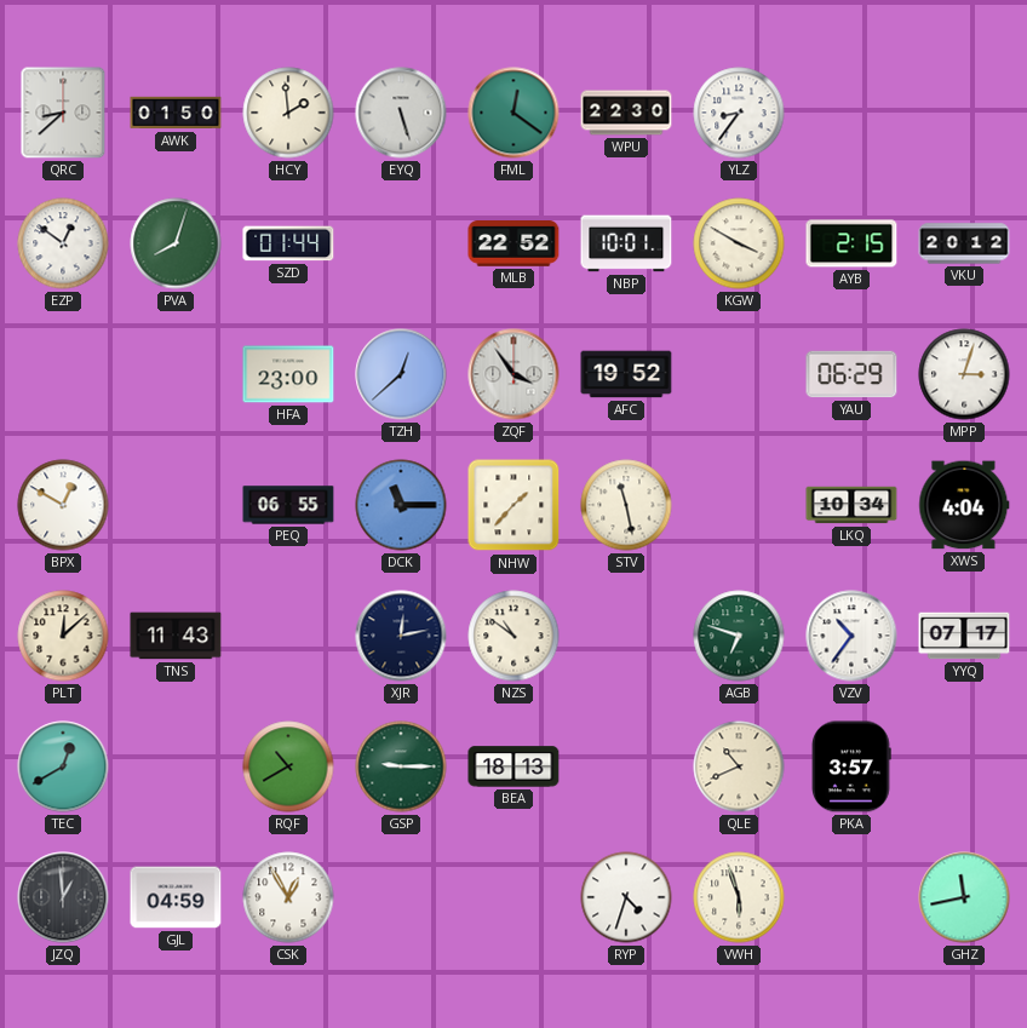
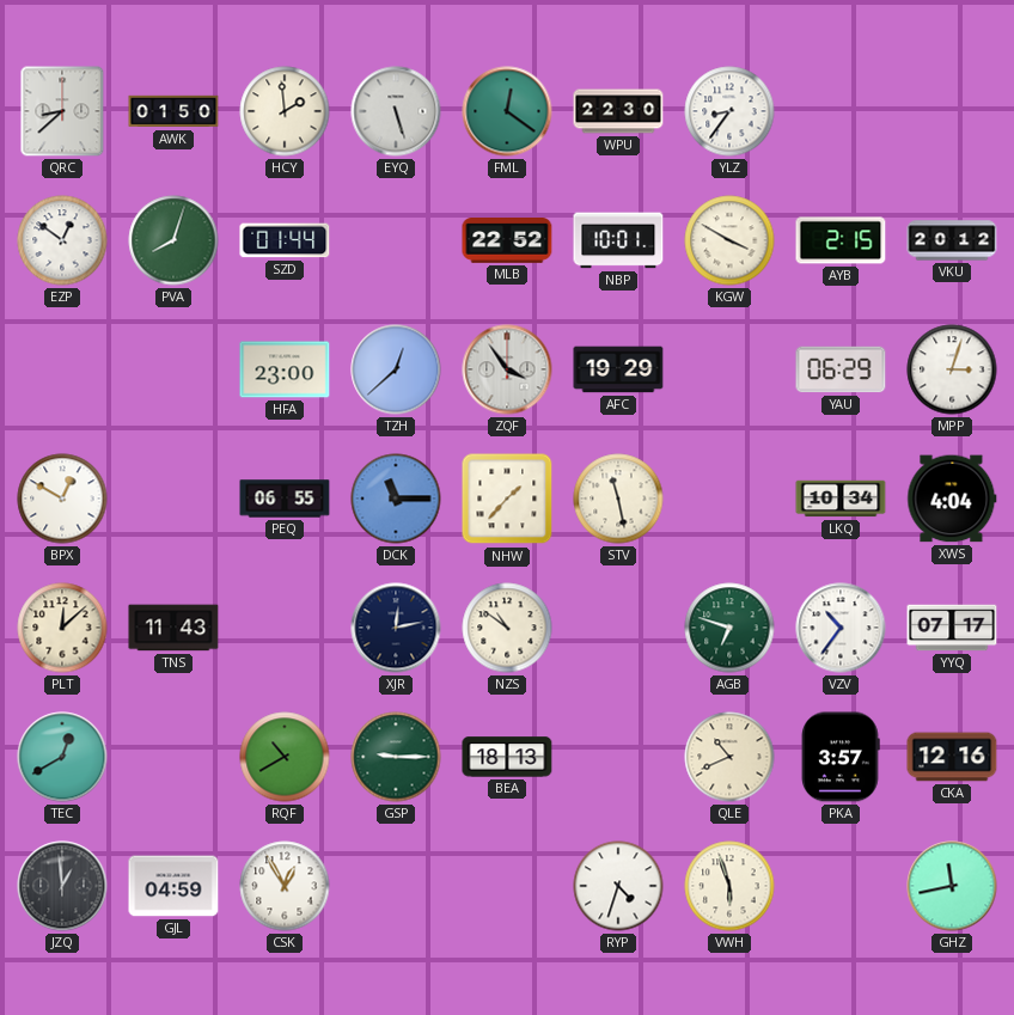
AFC: 19:52 -> 19:29
CKA: none -> 12:16
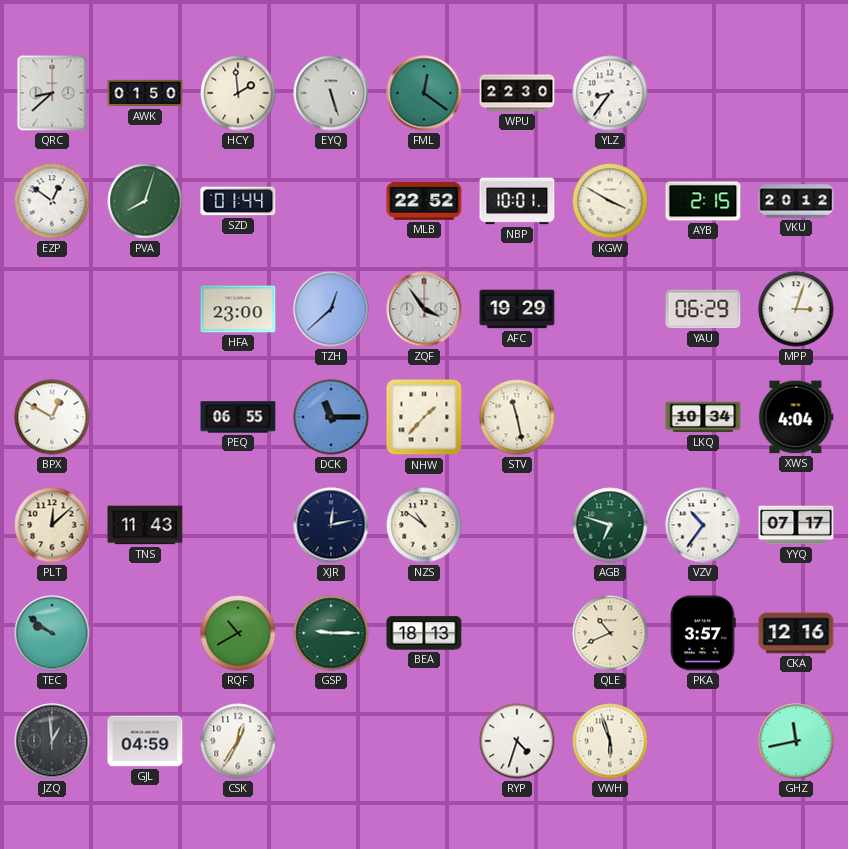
TEC: 12:40 -> 9:51
CSK: 12:55 -> 12:35
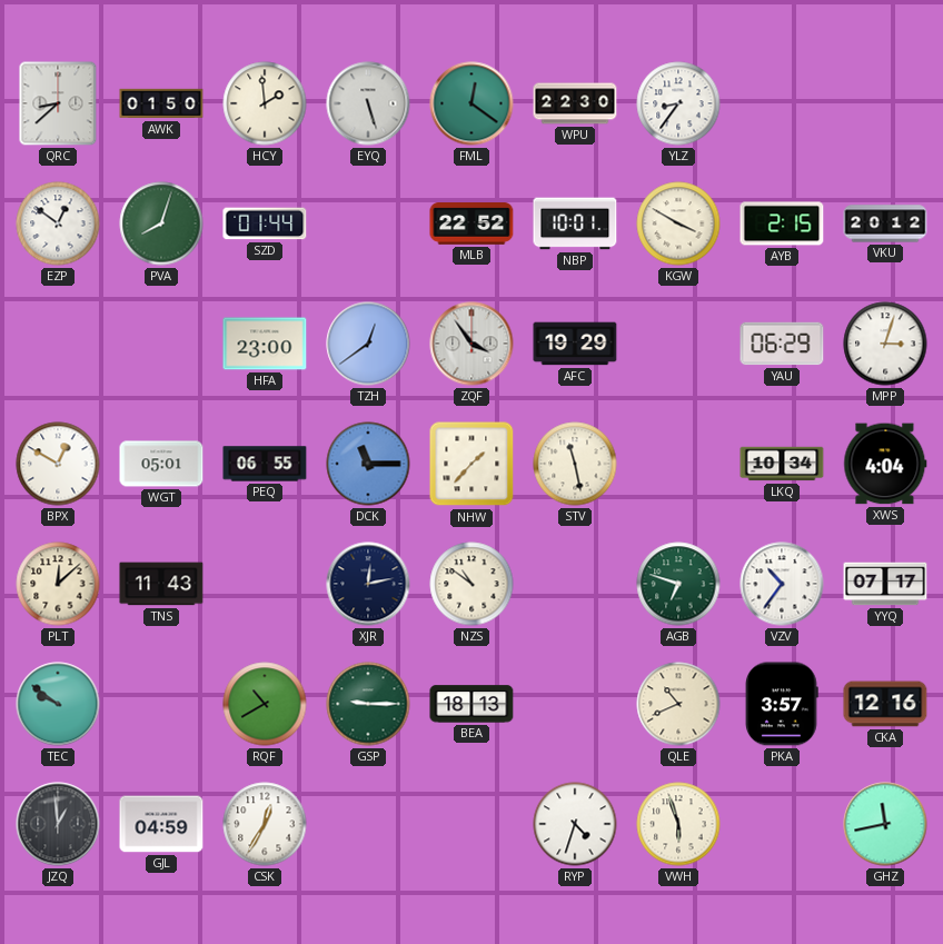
TZH: 12:38 -> 12:39
WGT: none -> 05:01
